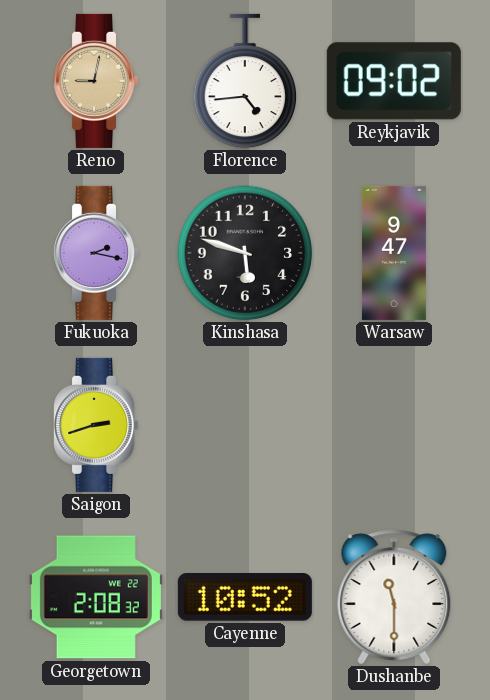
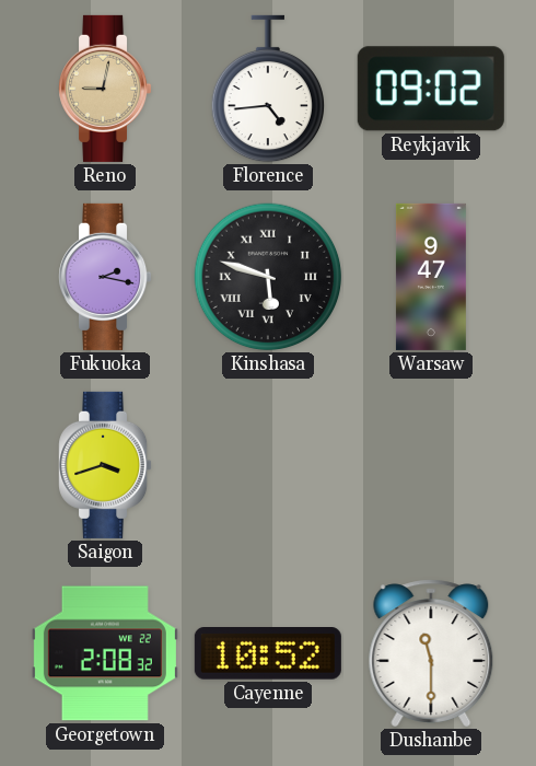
Kinshasa numerals: Arabic -> Roman
Saigon: 2:42 -> 3:42
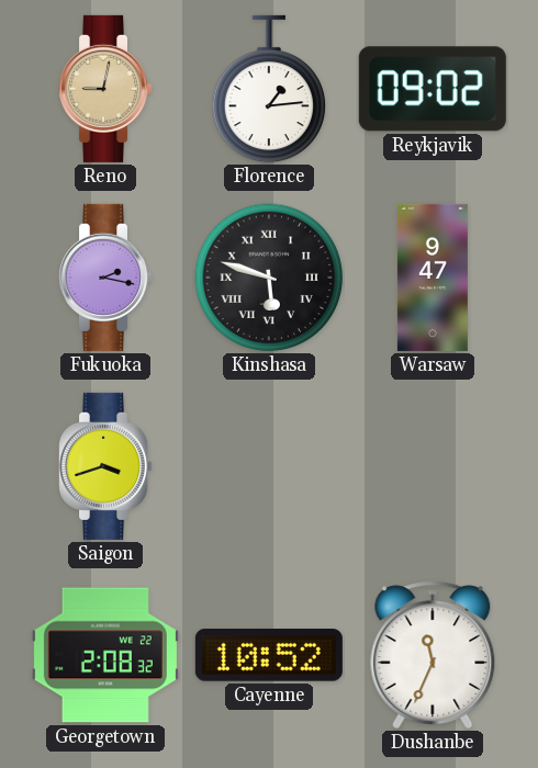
Florence: 4:44 -> 1:14
Dushanbe: 11:30 -> 11:34
